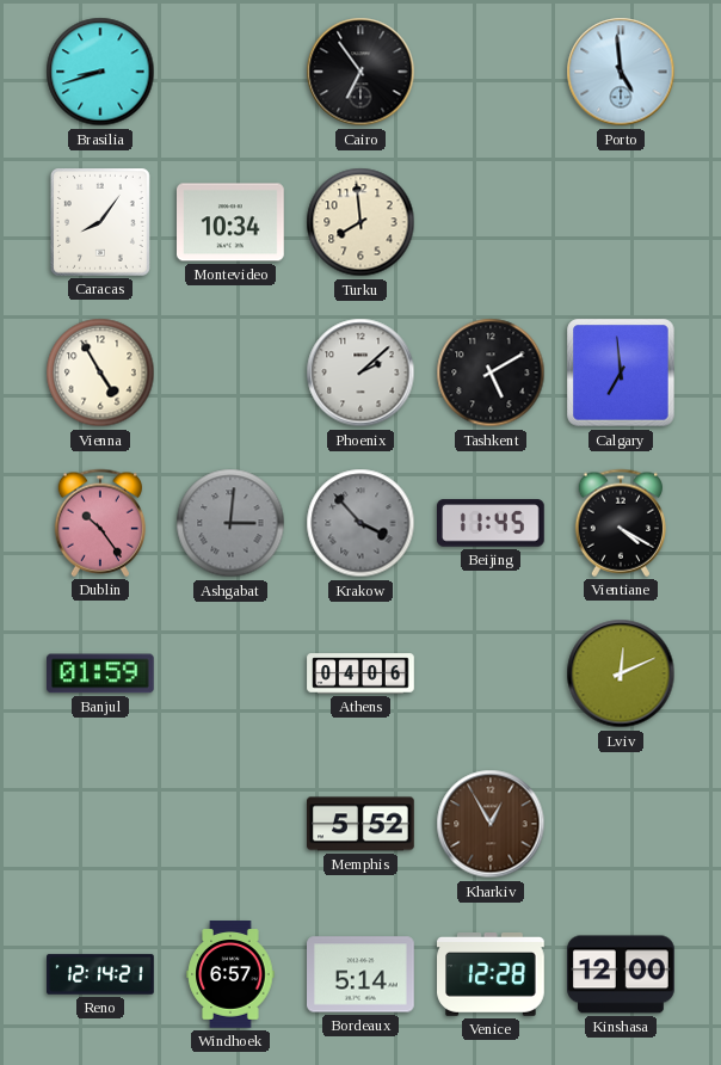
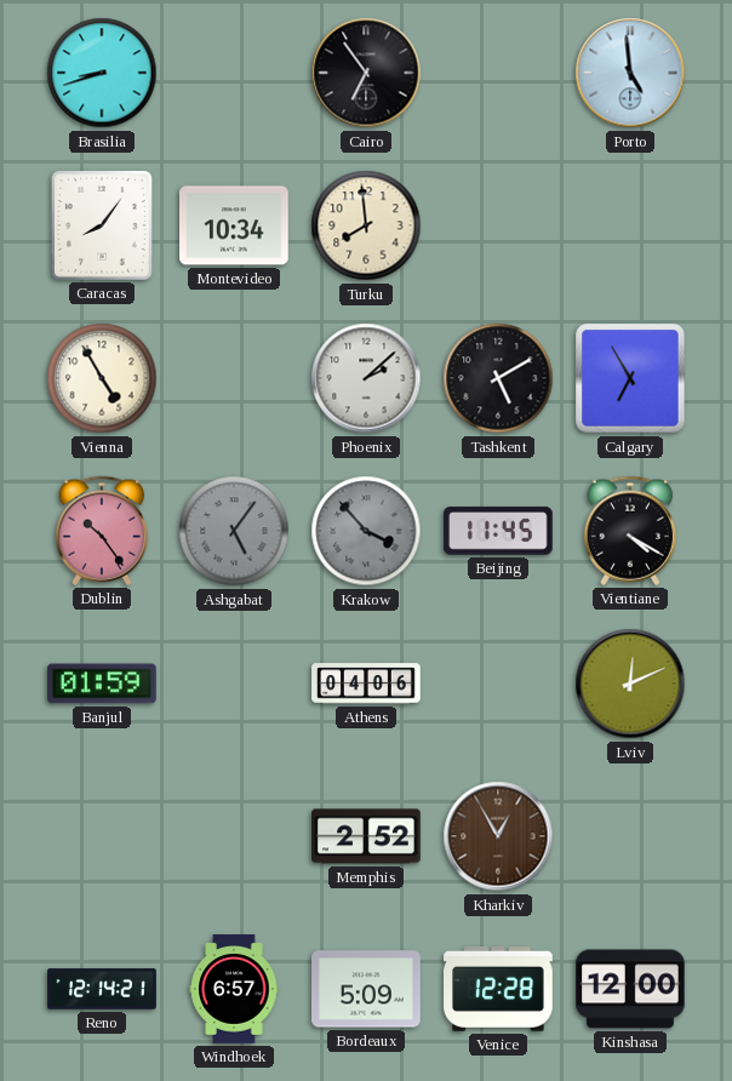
Calgary: 6:59 -> 6:55
Ashgabat: 3:01 -> 5:06
Memphis: 5:52 -> 2:52
Bordeaux: 5:14 -> 5:09
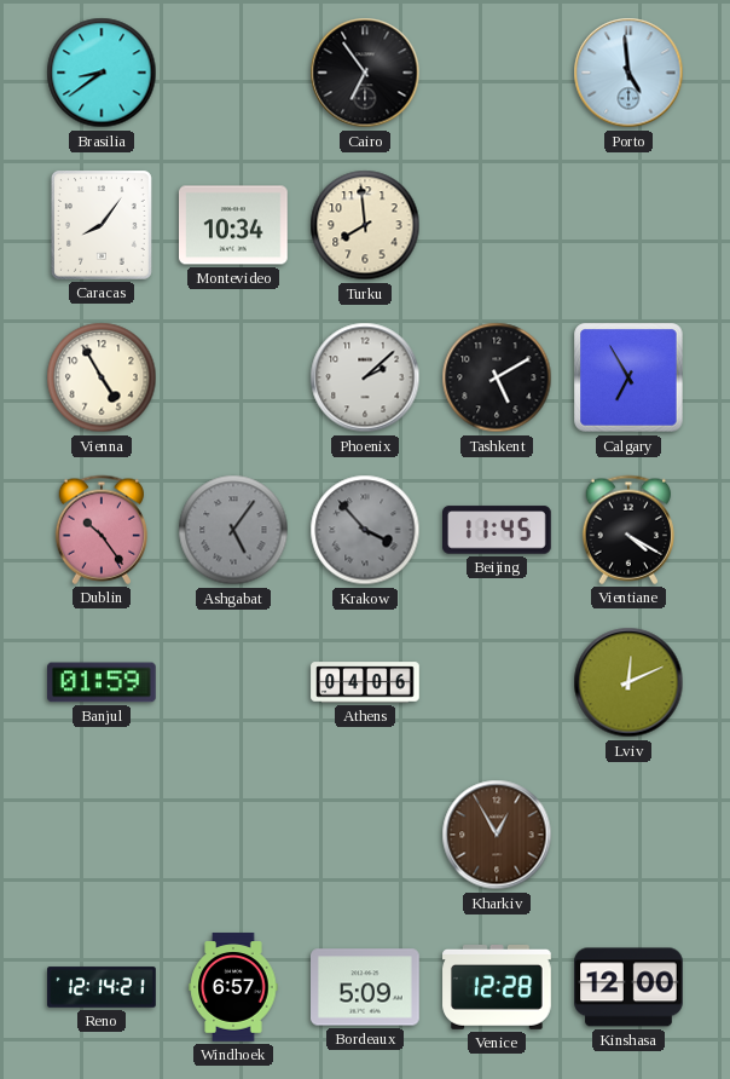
Brasilia: 8:42 -> 8:39
Memphis: 2:52 -> none
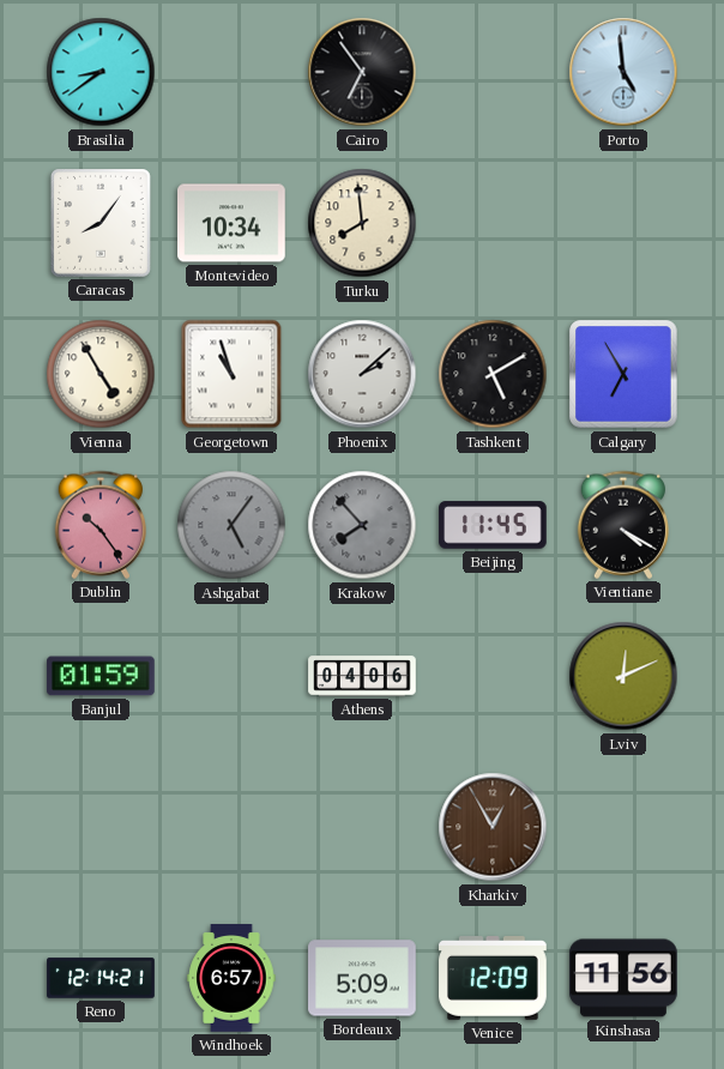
Georgetown: none -> 10:57
Krakow: 3:53 -> 7:53
Venice: 12:28 -> 12:09
Kinshasa: 12:00 -> 11:56
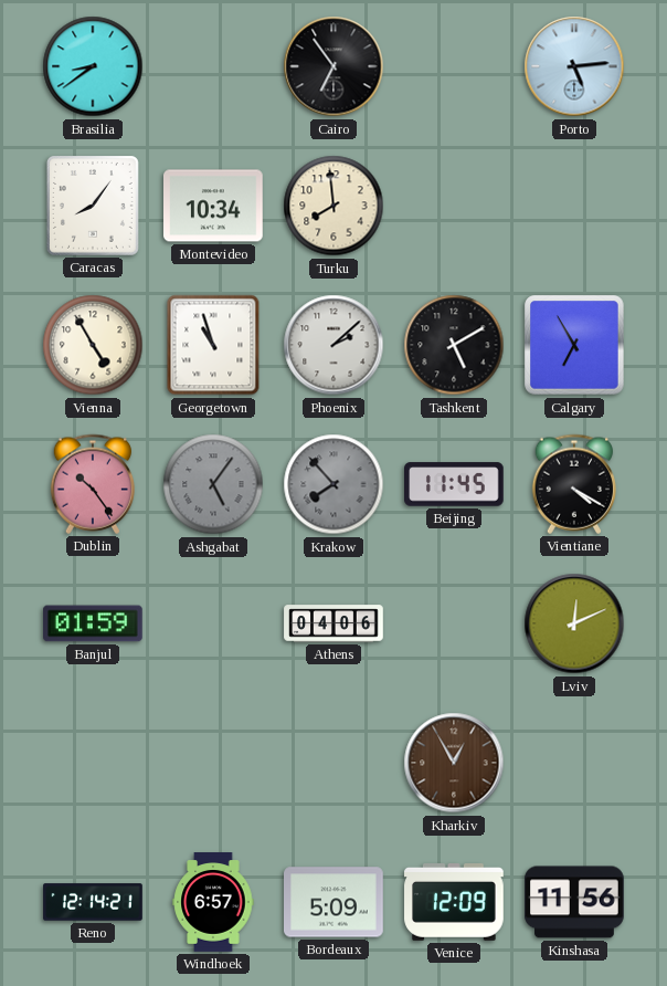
Porto: 4:59 -> 5:14
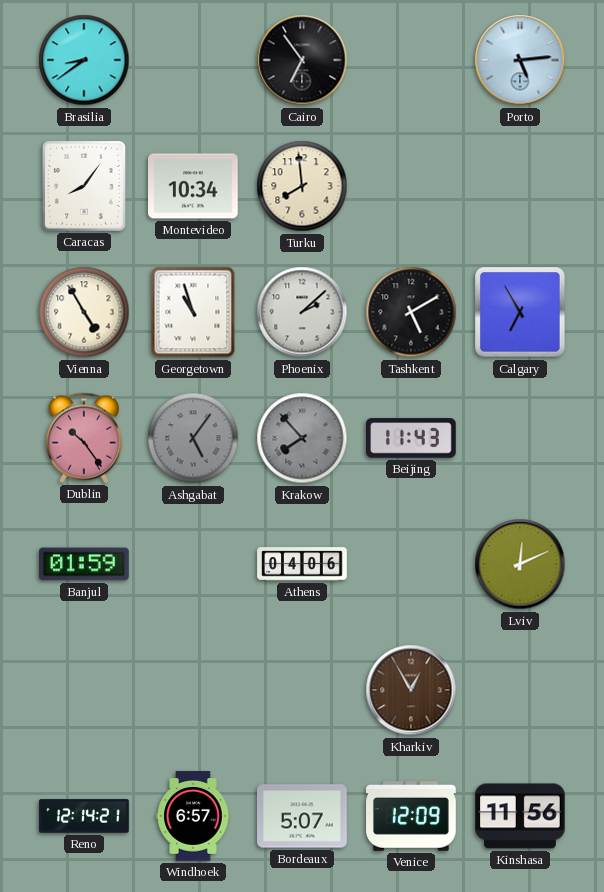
Beijing: 11:45 -> 11:43
Vientiane: 4:20 -> none
Bordeaux: 5:09 -> 5:07
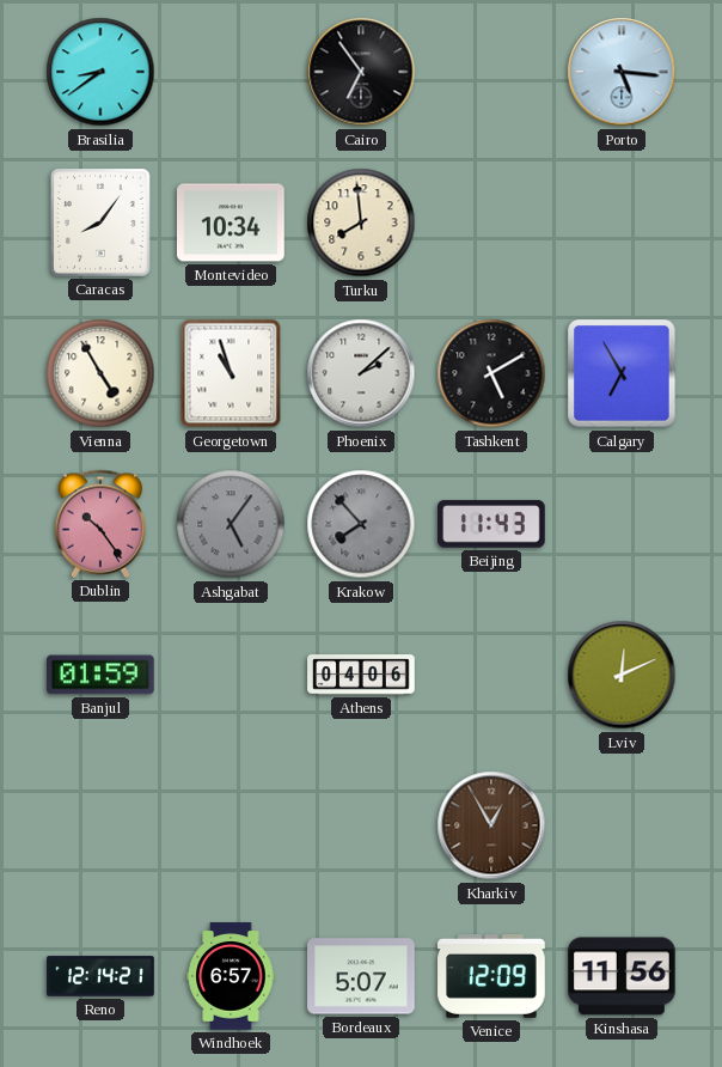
Porto: 5:14 -> 5:16
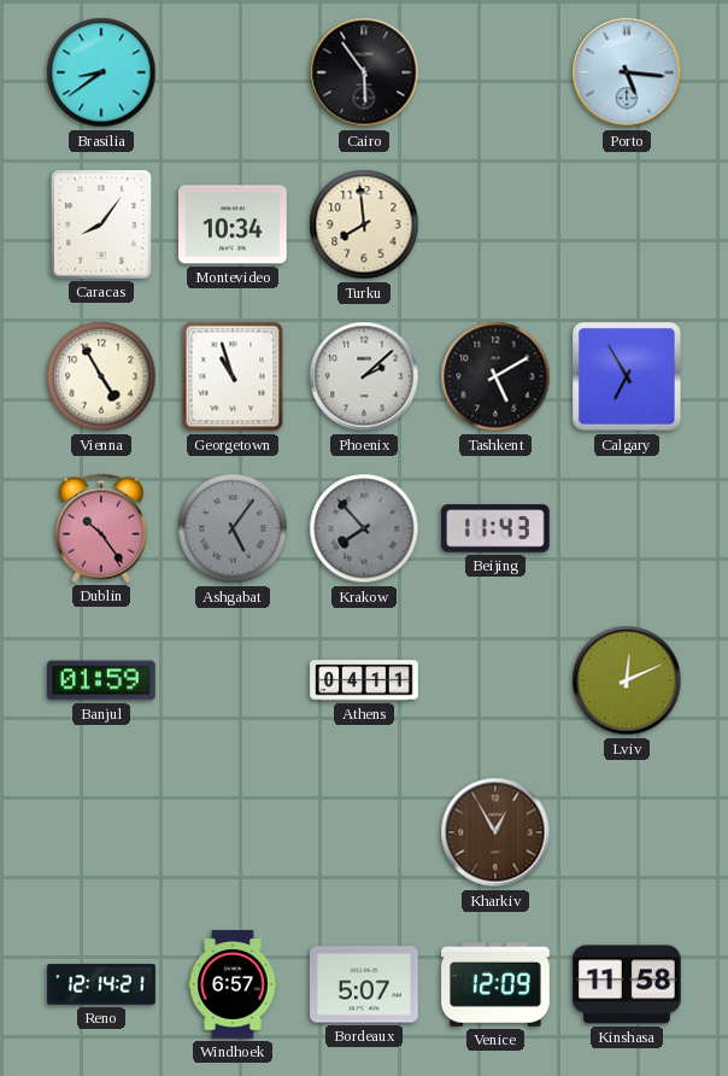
Cairo: 6:54 -> 5:54
Athens: 04:06 -> 04:11
Kinshasa: 11:56 -> 11:58
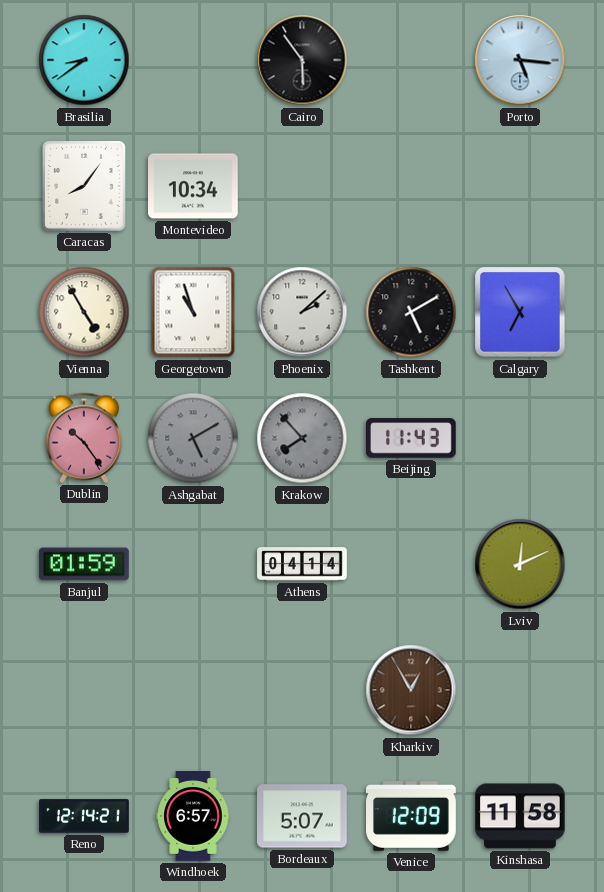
Turku: 7:59 -> none
Ashgabat: 5:06 -> 5:10
Athens: 04:11 -> 04:14
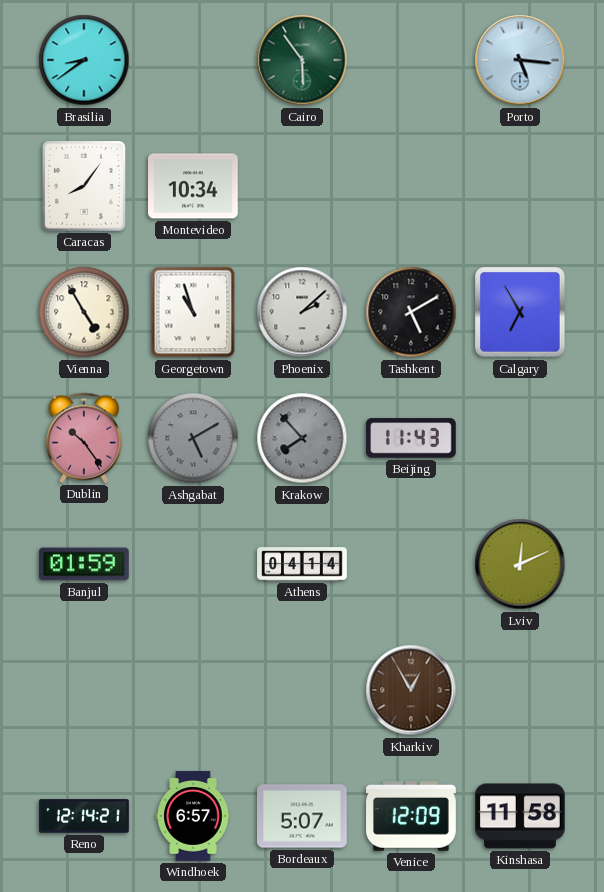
Cairo dial: black -> green
